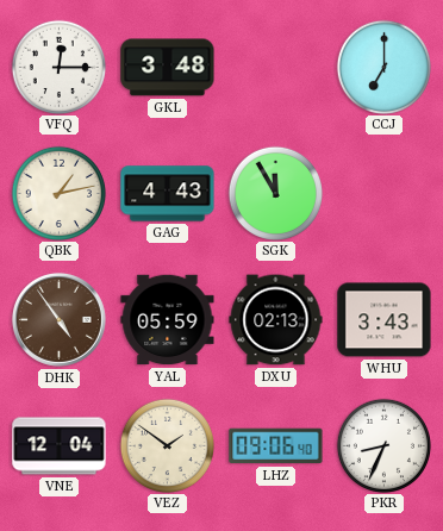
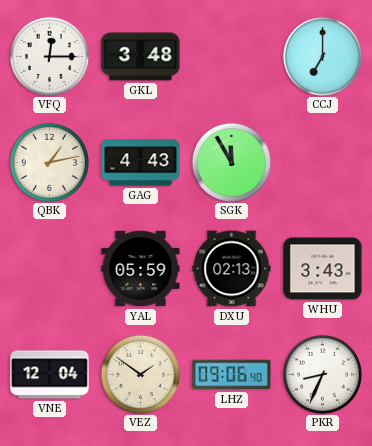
DHK: 4:54 -> none
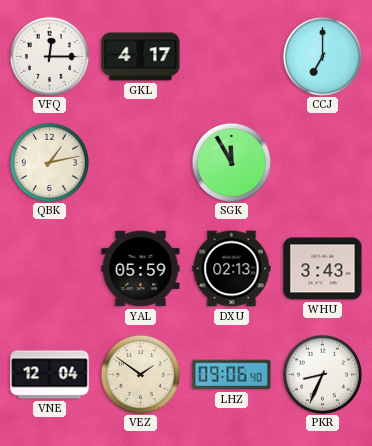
GKL: 3:48 -> 4:17
GAG: 4:43 -> none
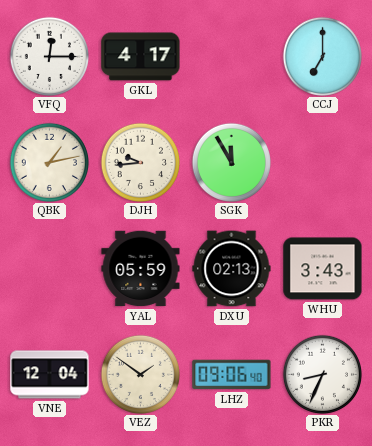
DJH: none -> 9:44
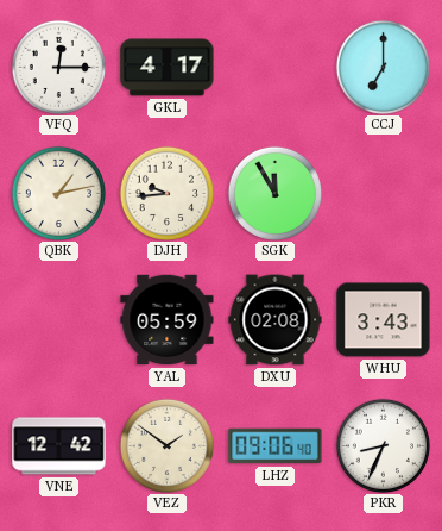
DXU: 02:13 -> 02:08
VNE: 12:04 -> 12:42
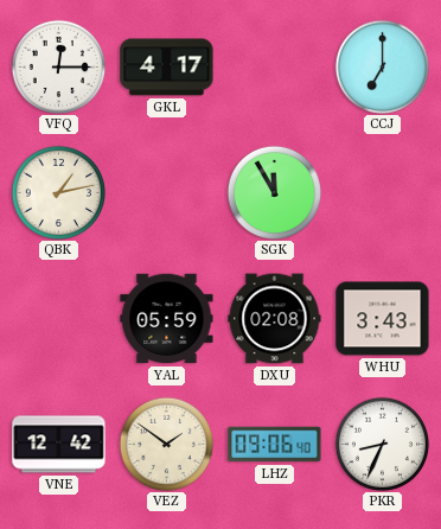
DJH: 9:44 -> none
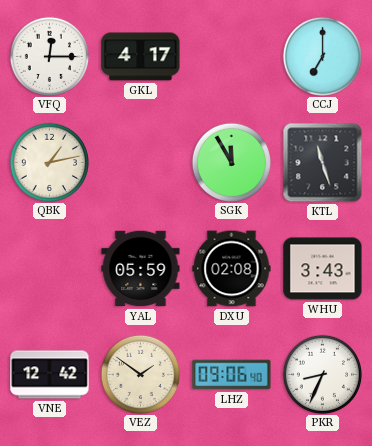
KTL: none -> 11:27
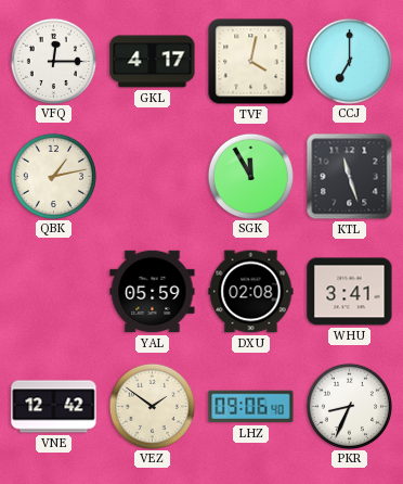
TVF: none -> 4:02
WHU: 3:43 -> 3:41
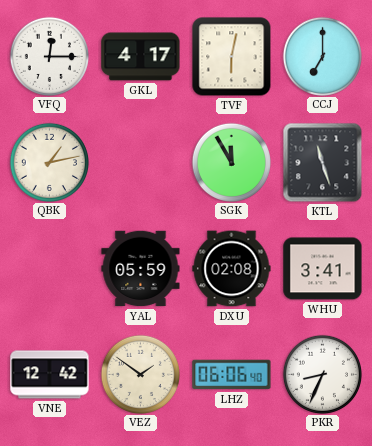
TVF: 4:02 -> 6:02
LHZ: 09:06 -> 06:06
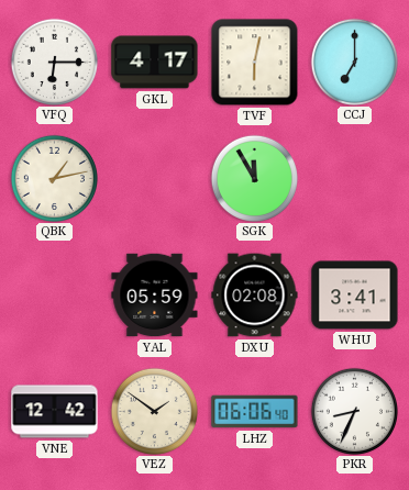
VFQ: 12:15 -> 6:15
KTL: 11:27 -> none
